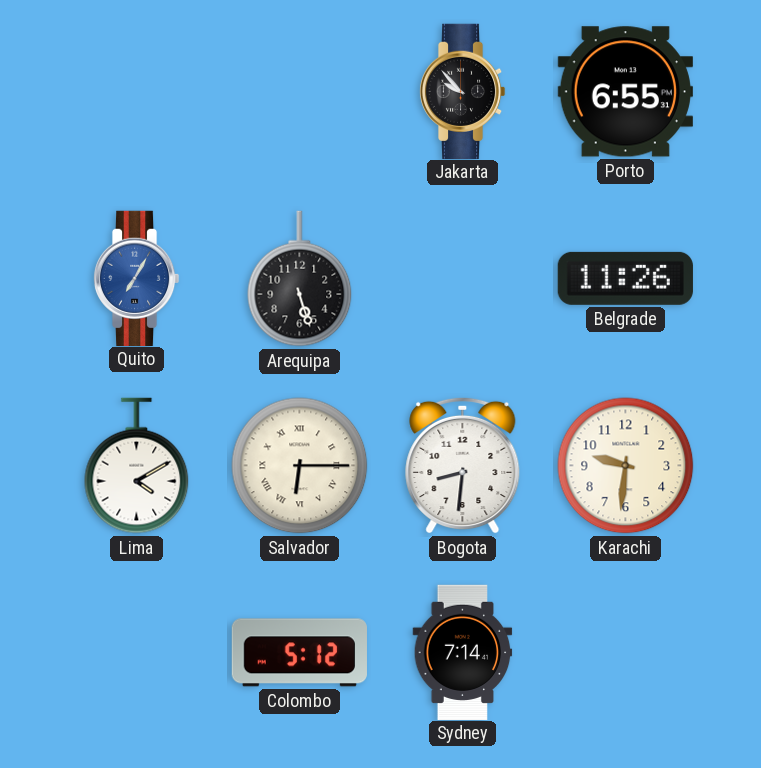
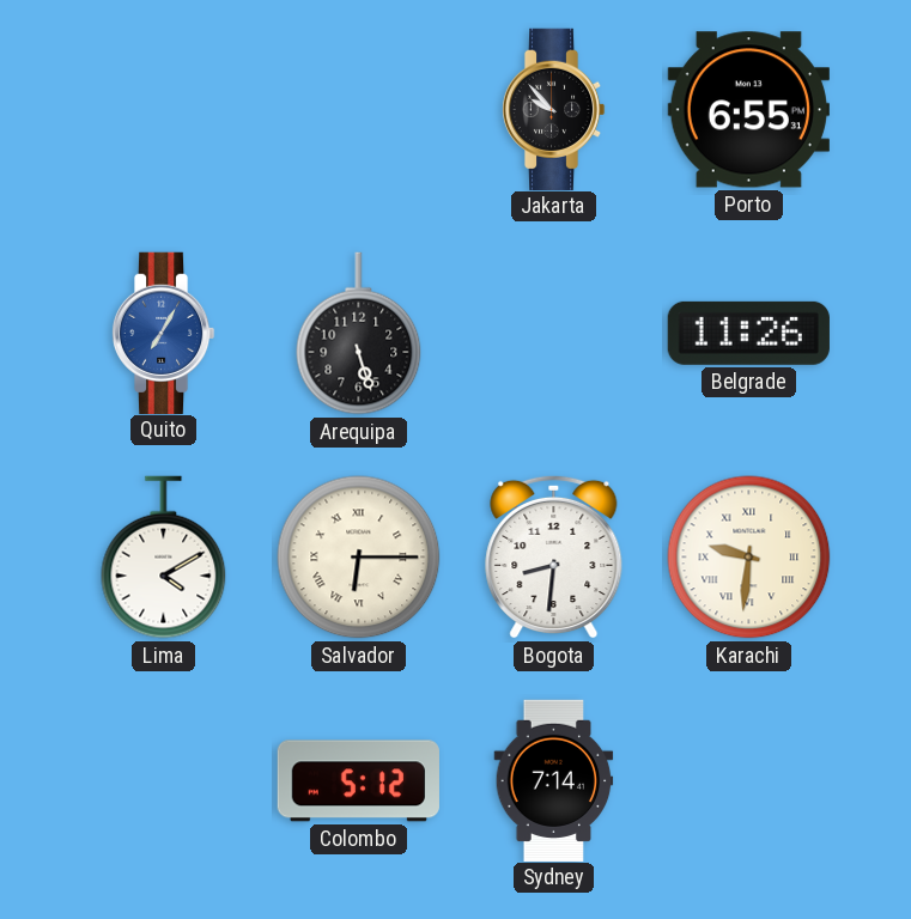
Karachi numerals: Arabic -> Roman
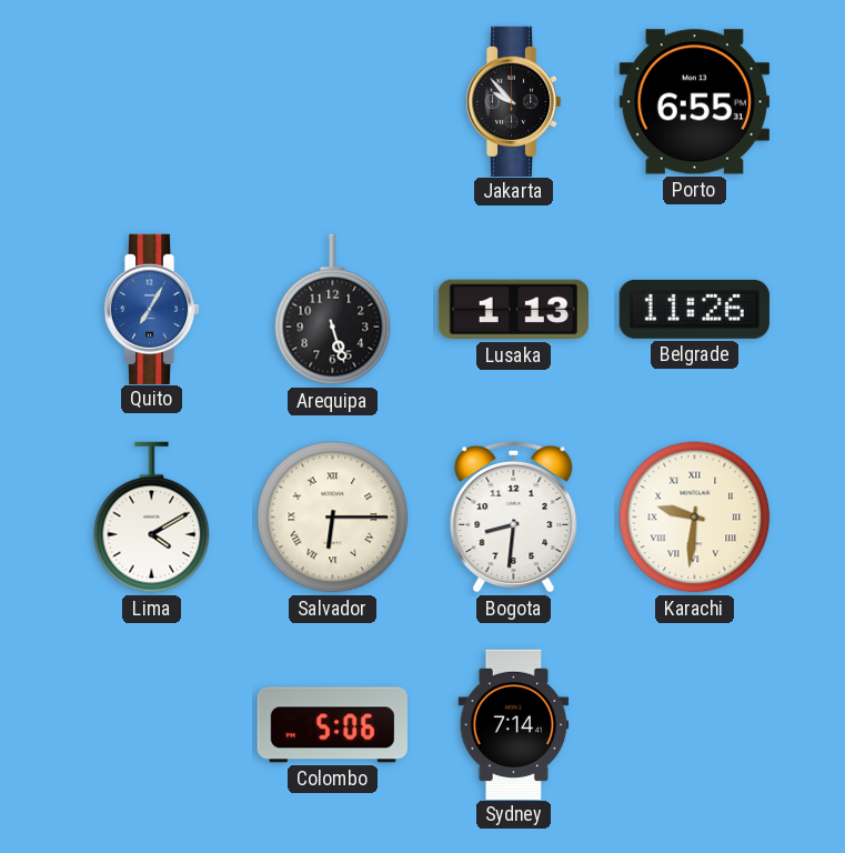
Lusaka: none -> 1:13
Colombo: 5:12 -> 5:06
